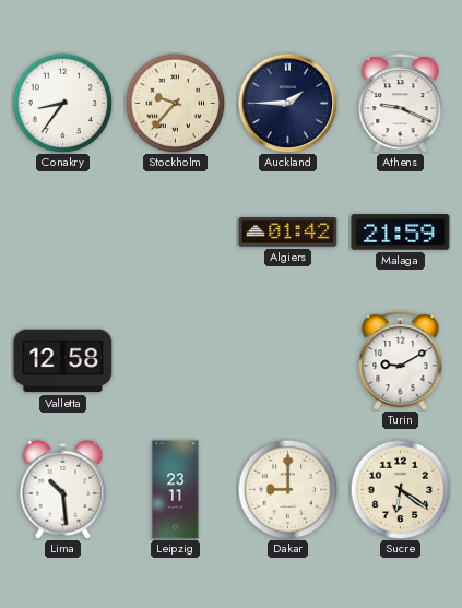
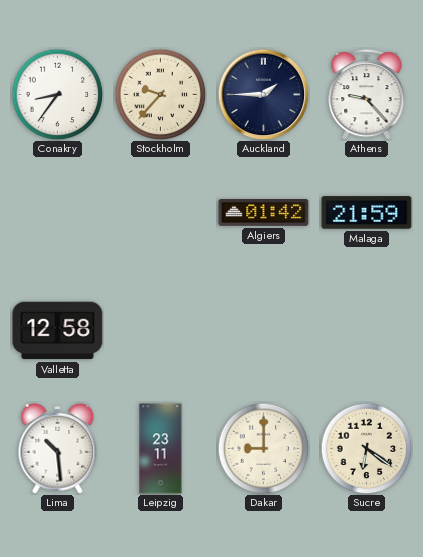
Athens: 9:19 -> 9:23
Turin: 9:10 -> none
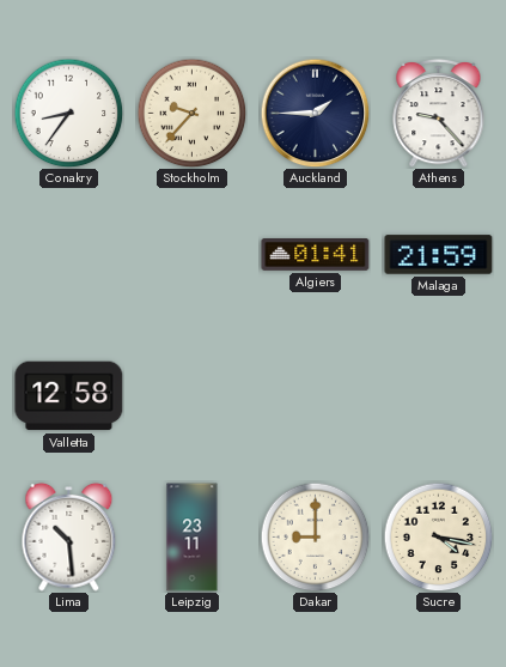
Algiers: 01:42 -> 01:41
Sucre: 6:21 -> 4:17
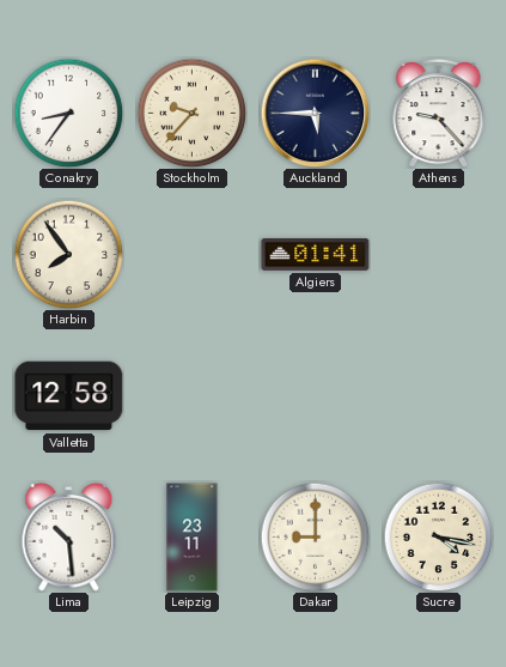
Auckland: 1:45 -> 5:45
Harbin: none -> 7:54
Malaga: 21:59 -> none
